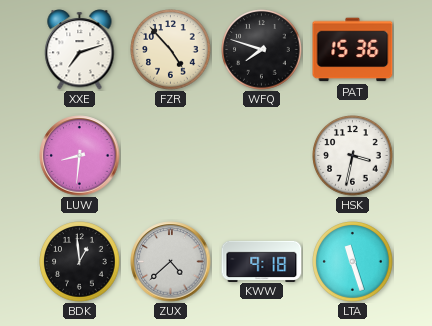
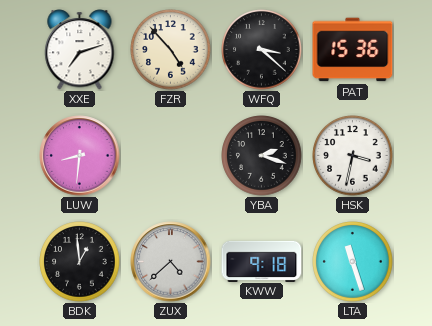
WFQ: 7:48 -> 3:22
YBA: none -> 2:18
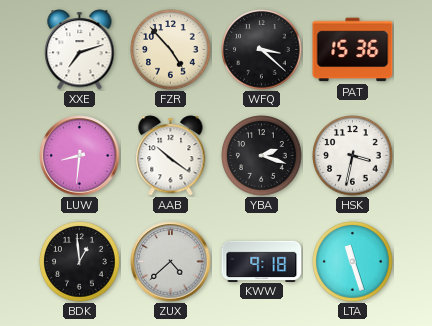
AAB: none -> 10:21
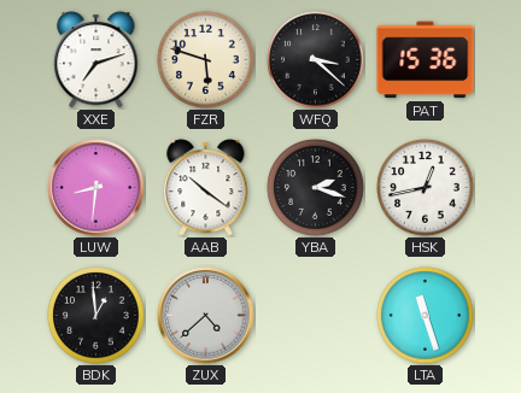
FZR: 4:53 -> 5:48
HSK: 3:32 -> 12:43
KWW: 9:18 -> none
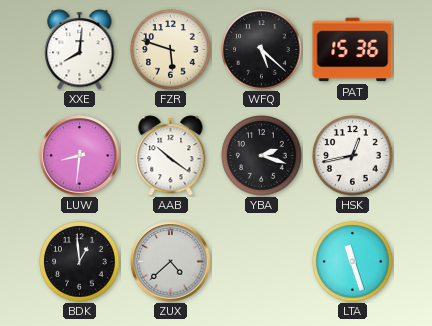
XXE: 7:12 -> 8:01
WFQ: 3:22 -> 5:22
